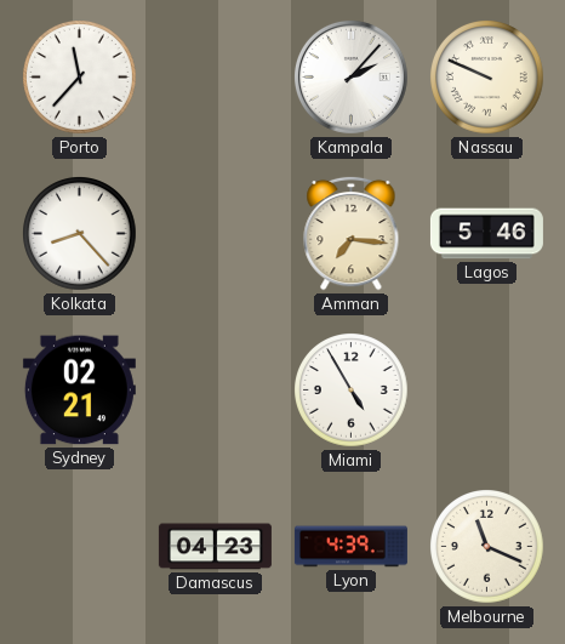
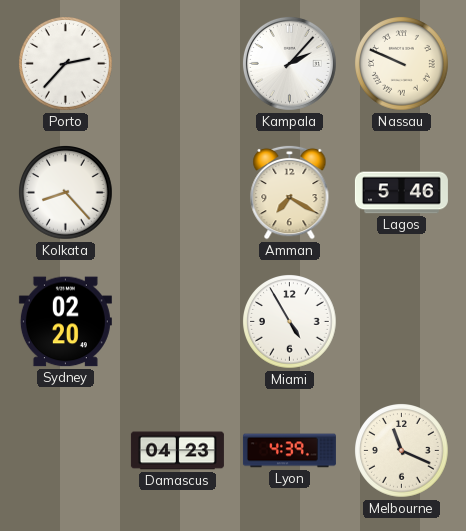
Porto: 11:37 -> 2:37
Amman: 7:16 -> 7:20
Sydney: 02:21 -> 02:20
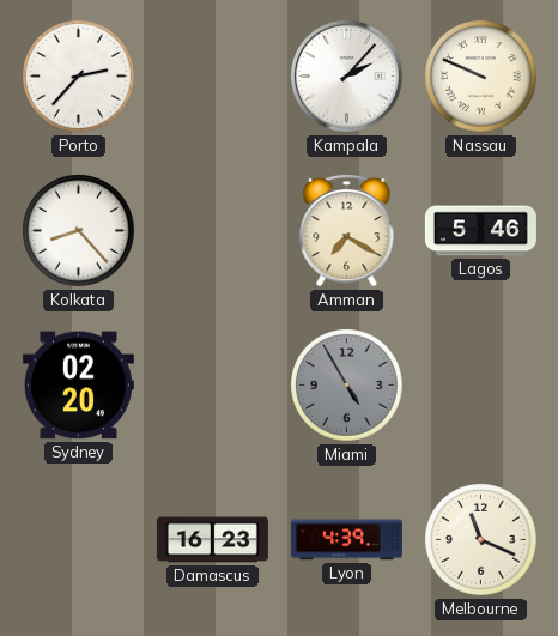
Miami dial: white -> grey
Damascus: 04:23 -> 16:23
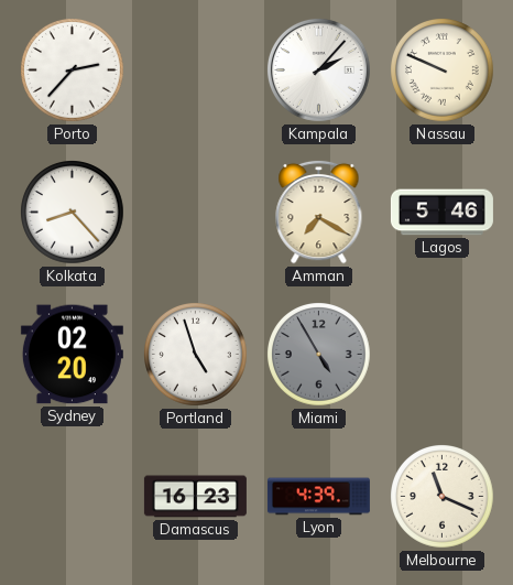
Portland: none -> 4:57
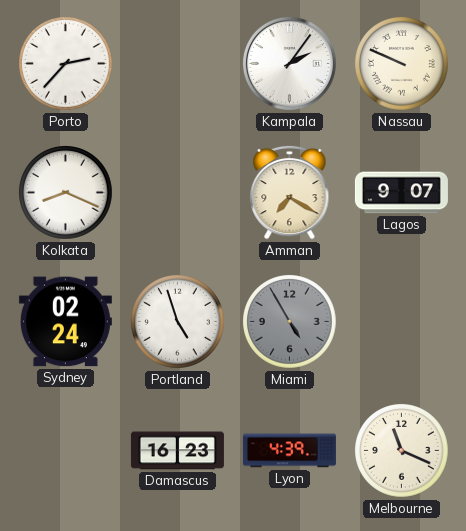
Kampala: 2:07 -> 2:06
Kolkata: 8:23 -> 8:19
Lagos: 5:46 -> 9:07
Sydney: 02:20 -> 02:24
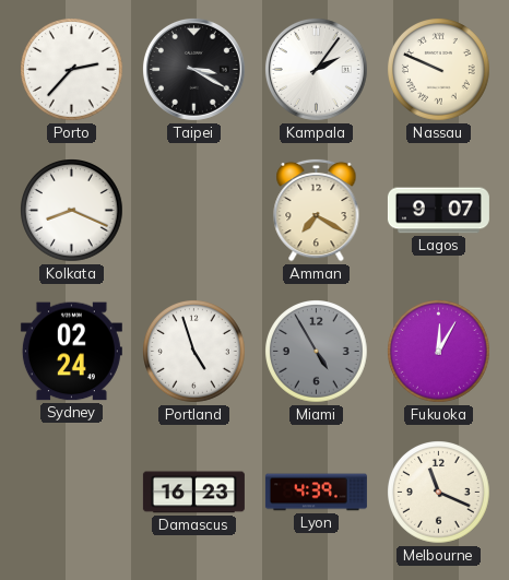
Taipei: none -> 3:20
Fukuoka: none -> 12:05
